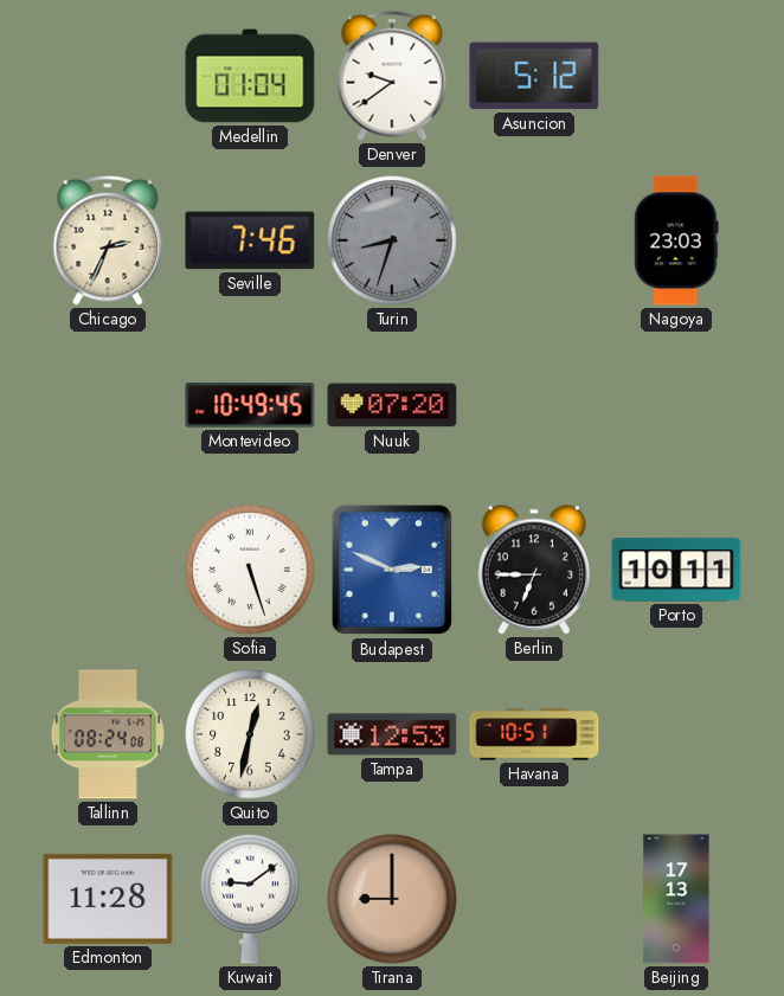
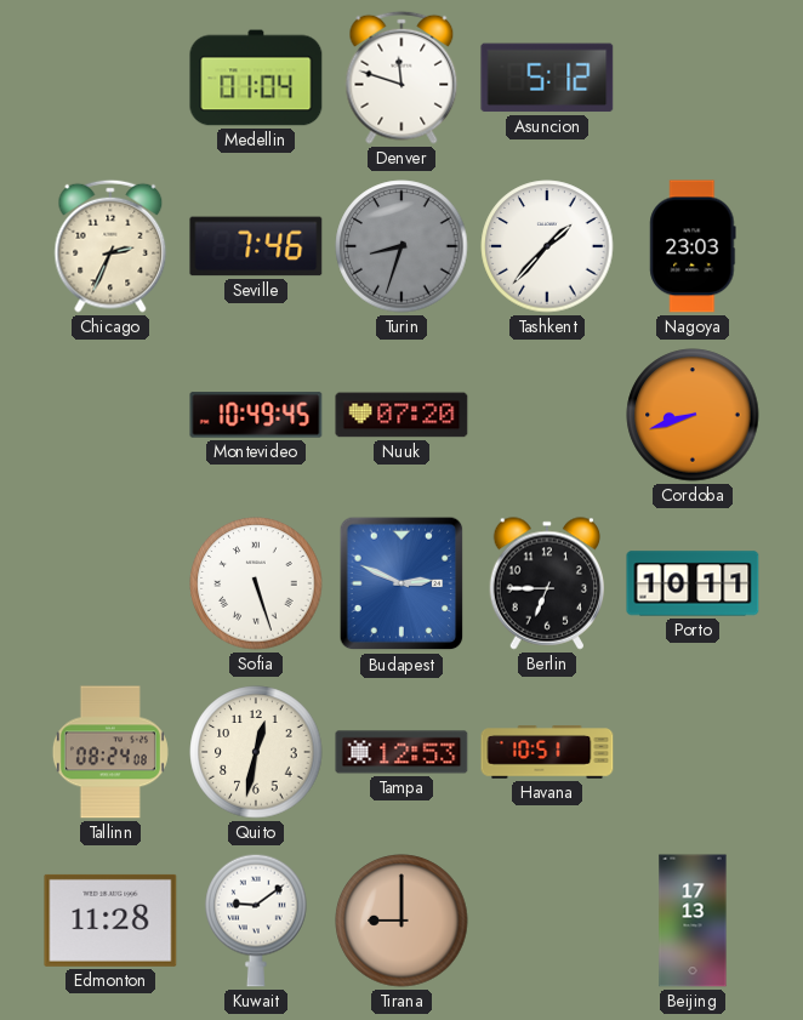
Denver: 9:39 -> 11:48
Tashkent: none -> 1:37
Cordoba: none -> 8:42
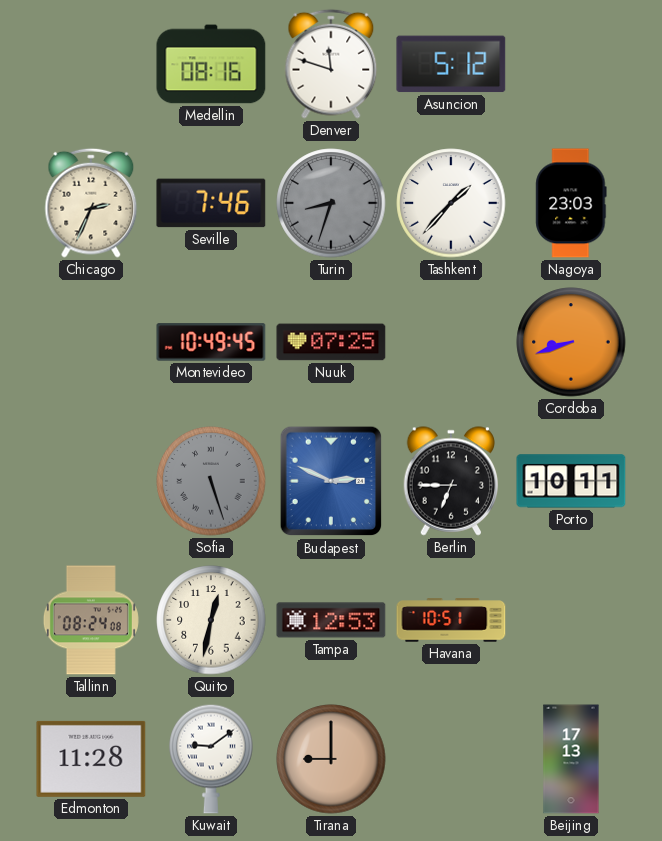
Medellin: 01:04 -> 08:16
Nuuk: 07:20 -> 07:25
Sofia dial: white -> grey
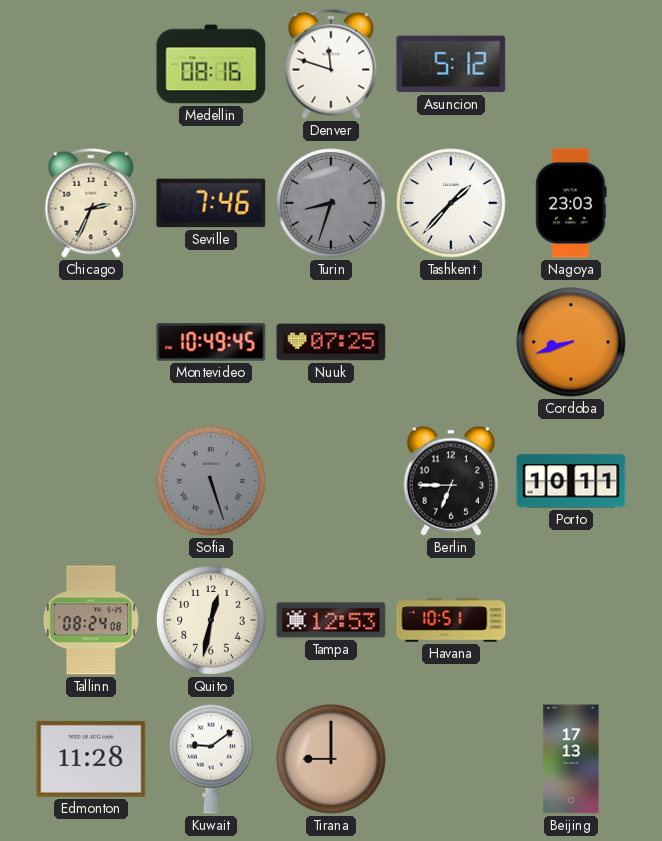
Budapest: 2:49 -> none
